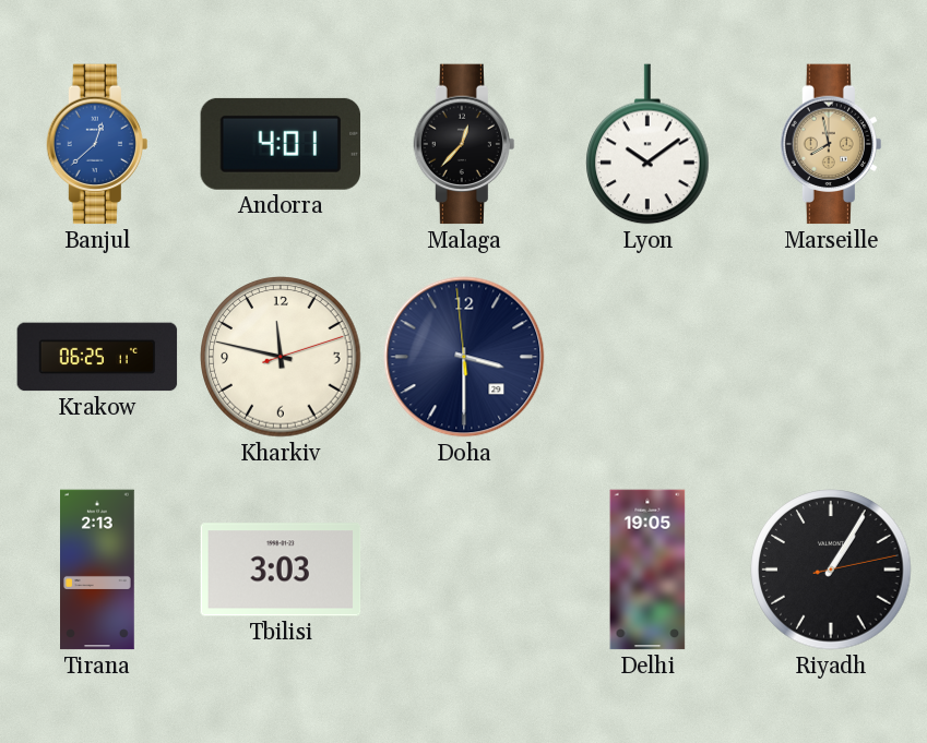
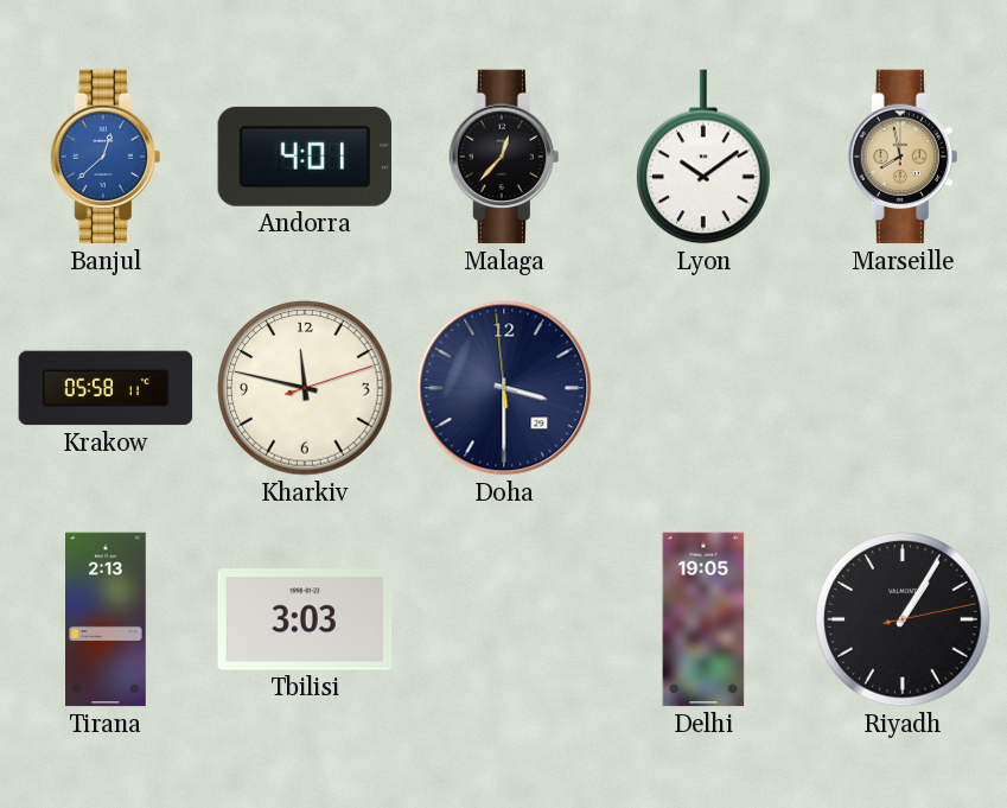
Krakow: 06:25 -> 05:58
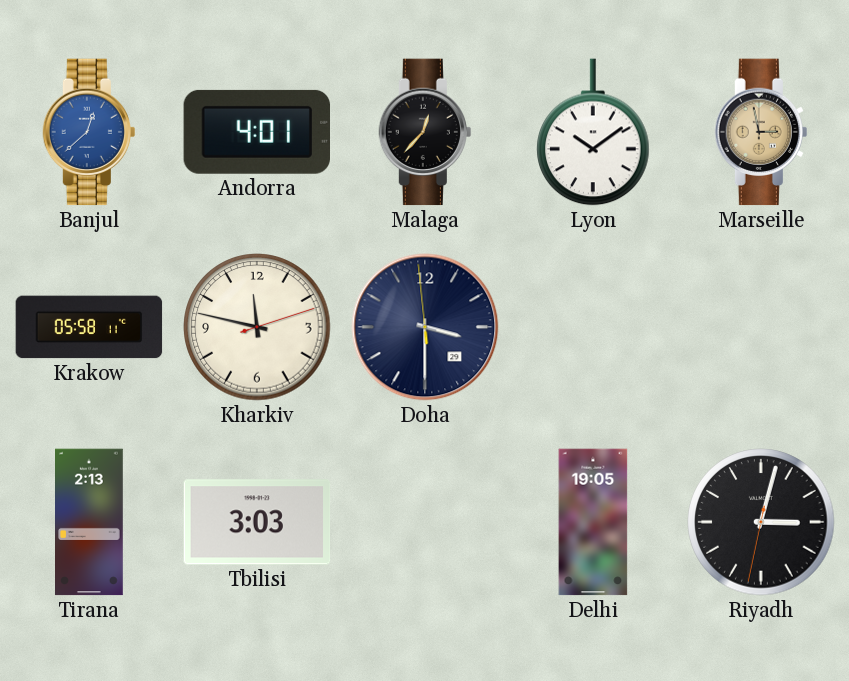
Marseille: 7:58 -> 2:58
Riyadh: 1:05 -> 3:02
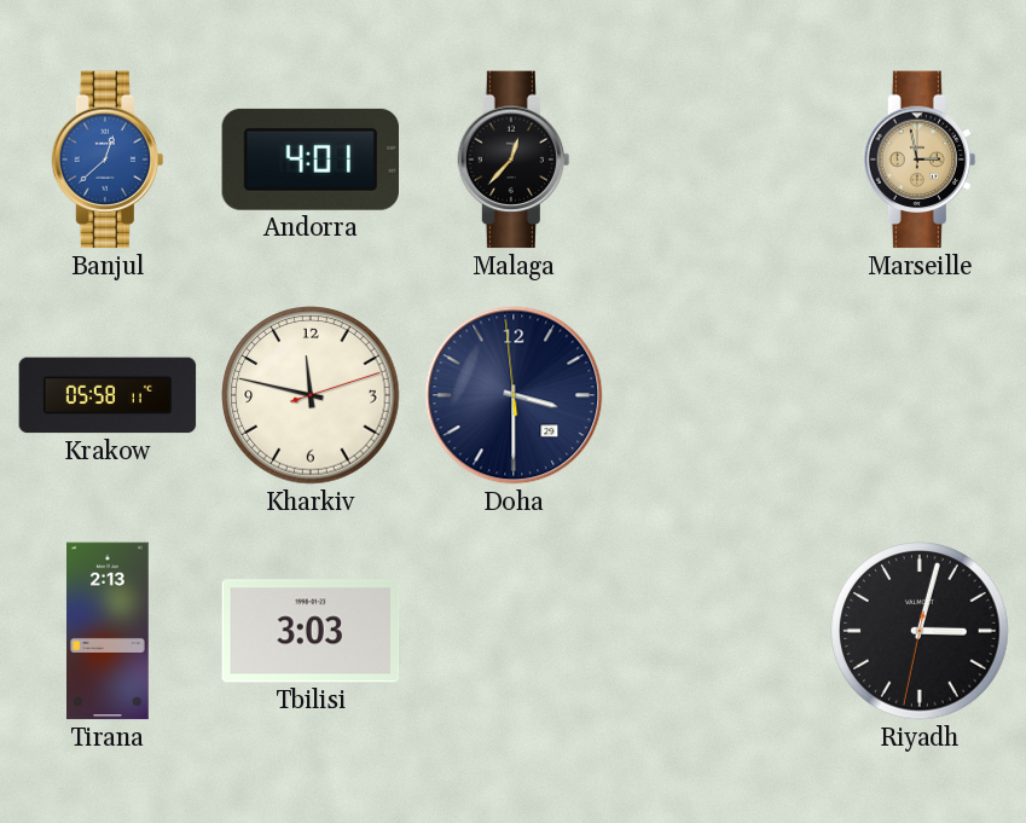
Lyon: 10:09 -> none
Delhi: 19:05 -> none
